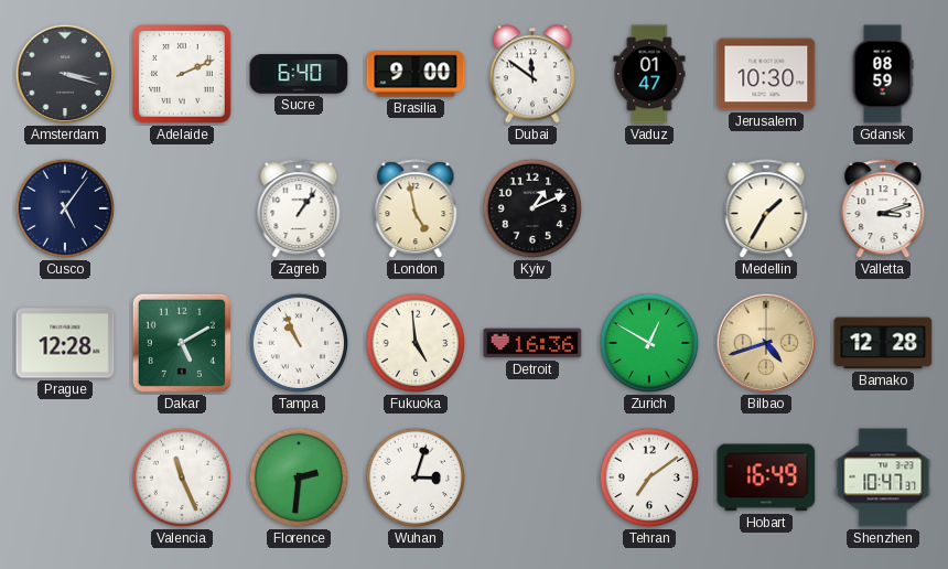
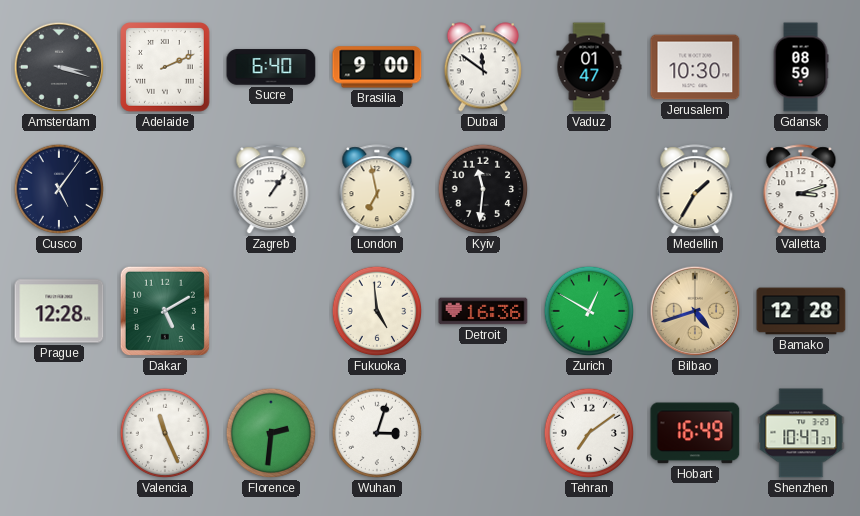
London: 4:58 -> 6:58
Kyiv: 1:11 -> 11:31
Tampa: 10:56 -> none
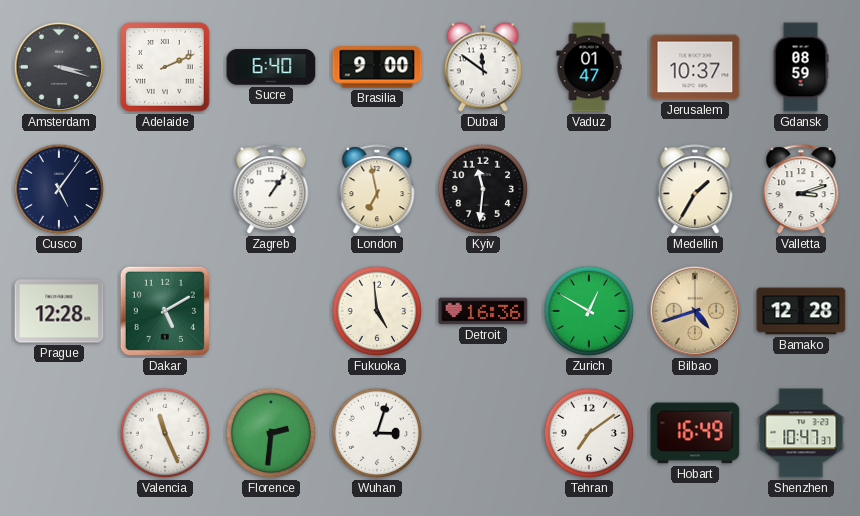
Jerusalem: 10:30 -> 10:37
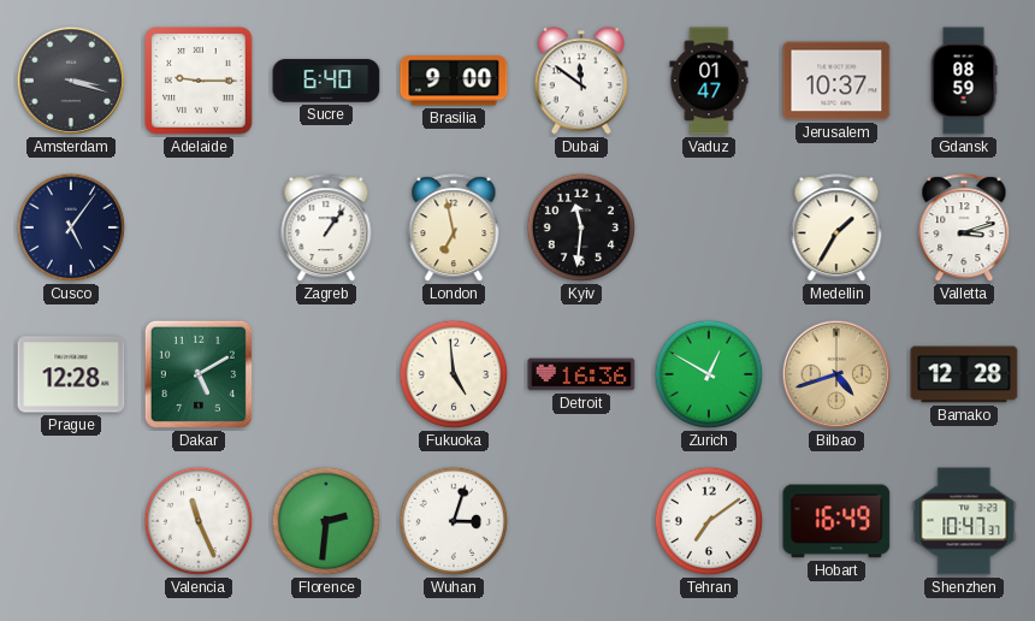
Adelaide: 2:11 -> 9:15
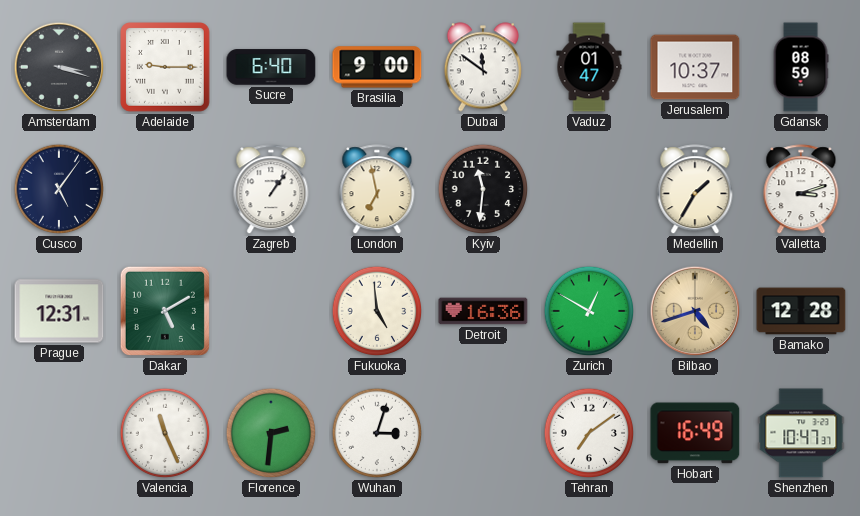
Prague: 12:28 -> 12:31
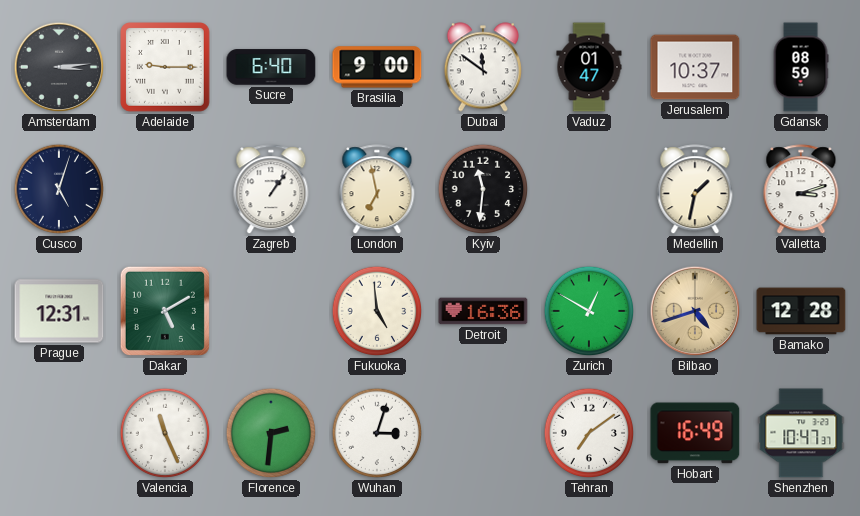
Amsterdam: 3:18 -> 3:14
Cusco: 5:06 -> 5:03
Medellin: 1:35 -> 1:32
